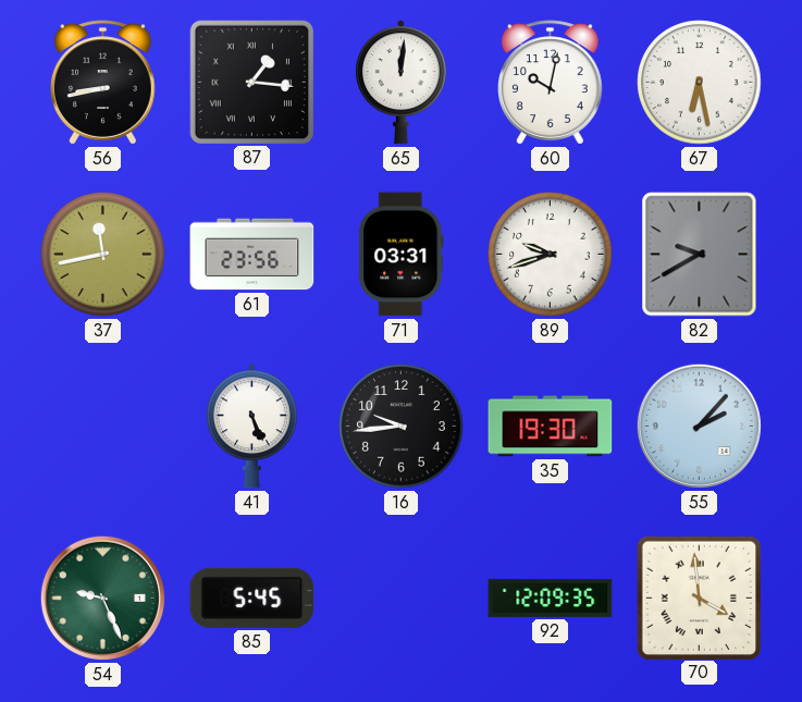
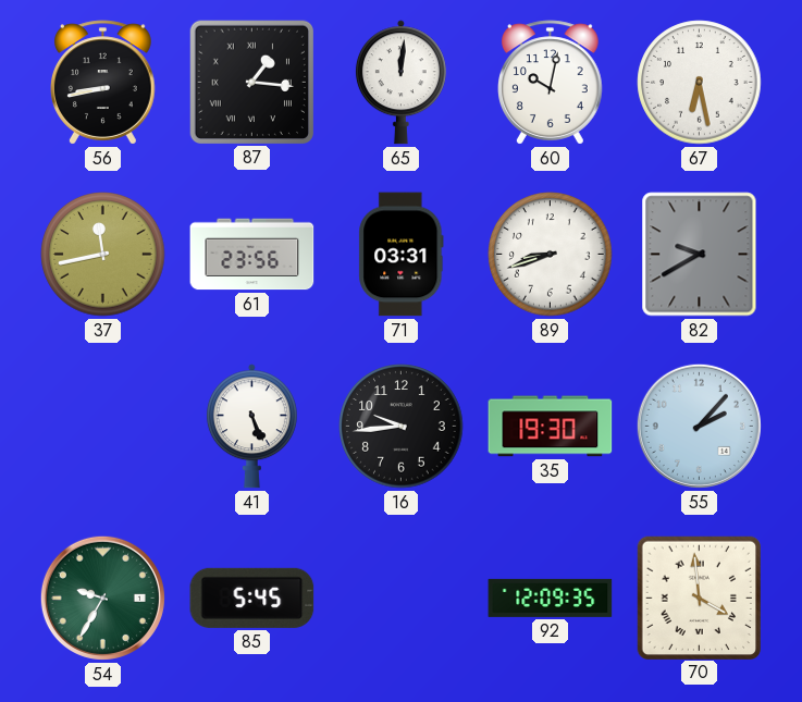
89: 9:42 -> 8:42
54: 9:26 -> 9:35
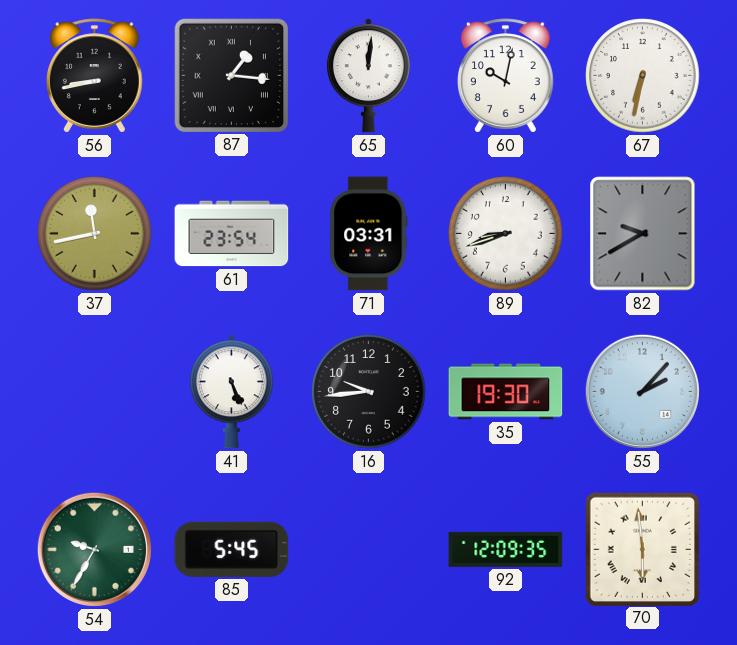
67: 6:28 -> 6:32
61: 23:56 -> 23:54
70: 3:59 -> 5:59
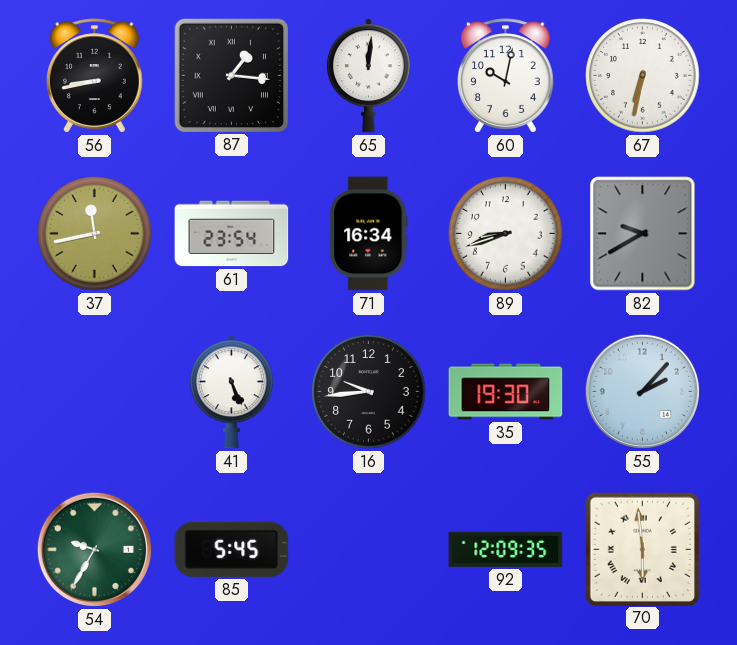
71: 03:31 -> 16:34
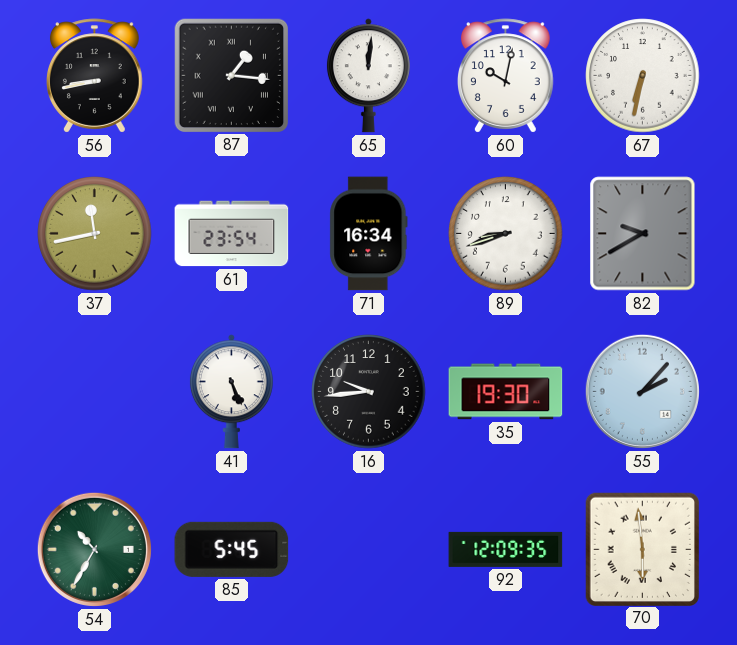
54: 9:35 -> 10:35
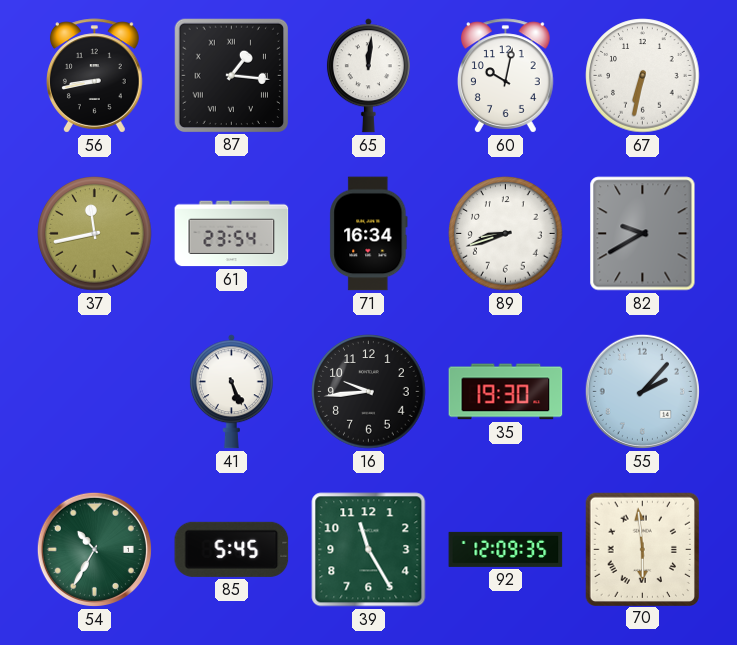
39: none -> 11:25
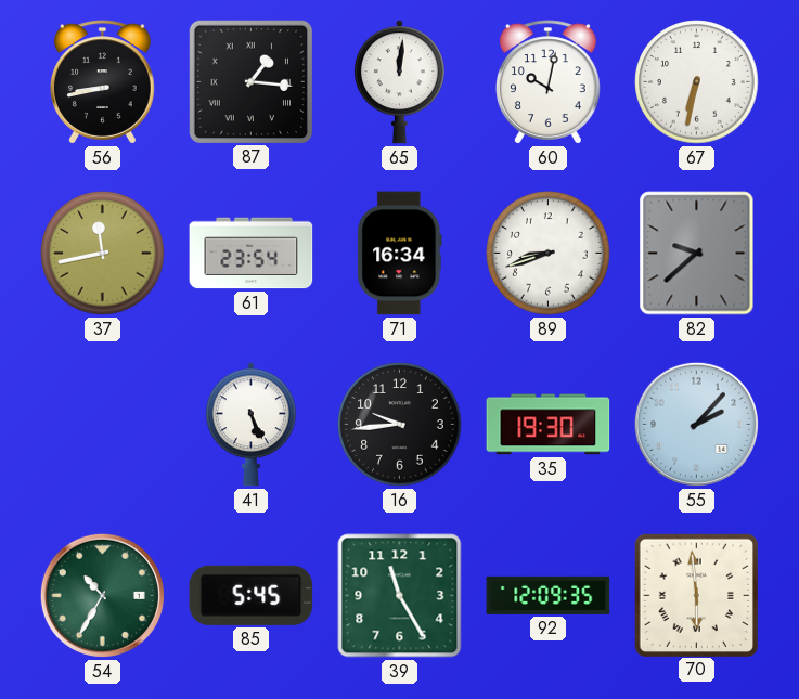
82: 9:40 -> 9:38
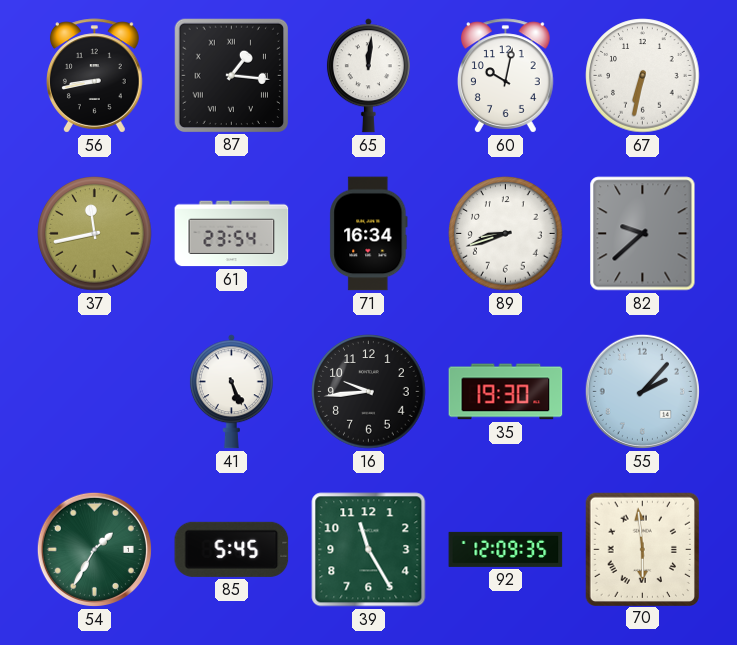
54: 10:35 -> 1:35
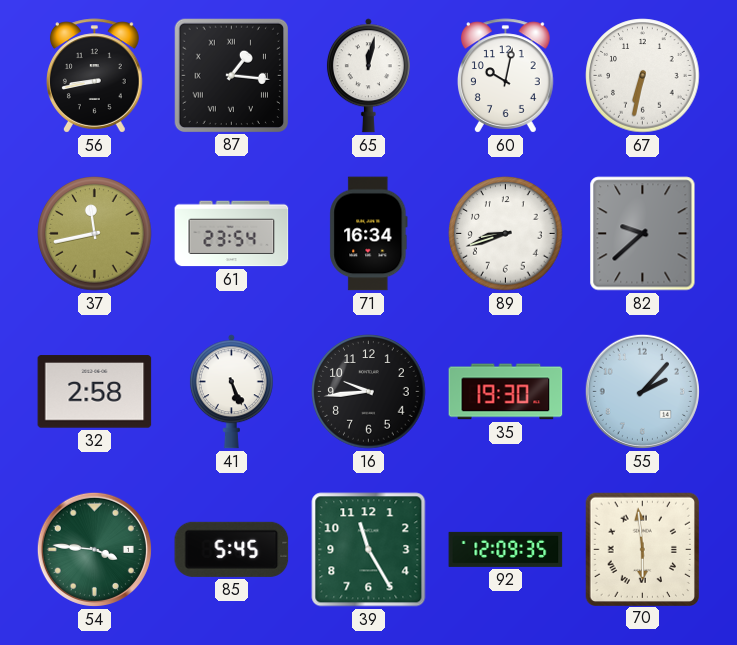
65: 12:01 -> 12:02
32: none -> 2:58
54: 1:35 -> 3:46
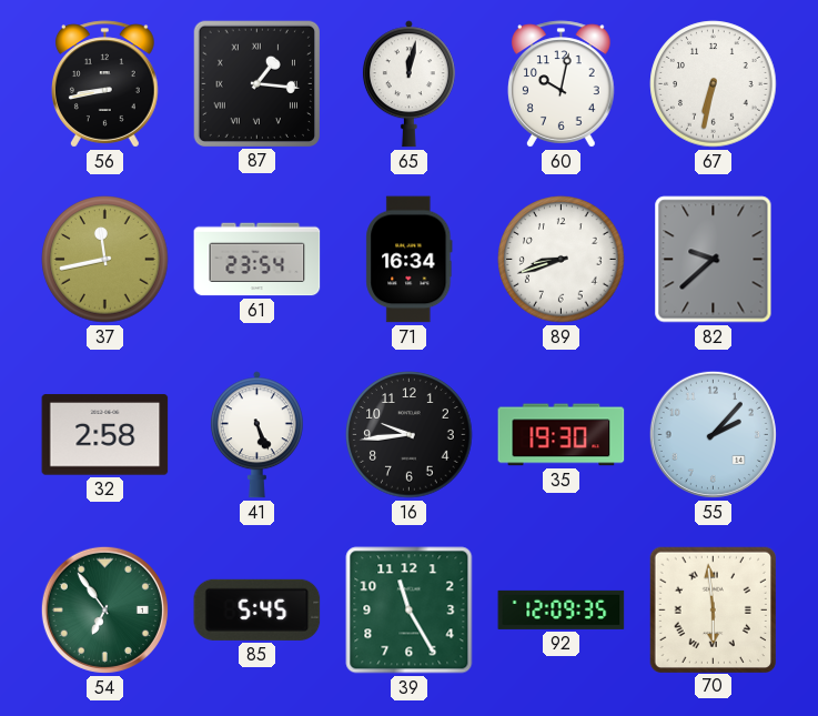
54: 3:46 -> 6:54
